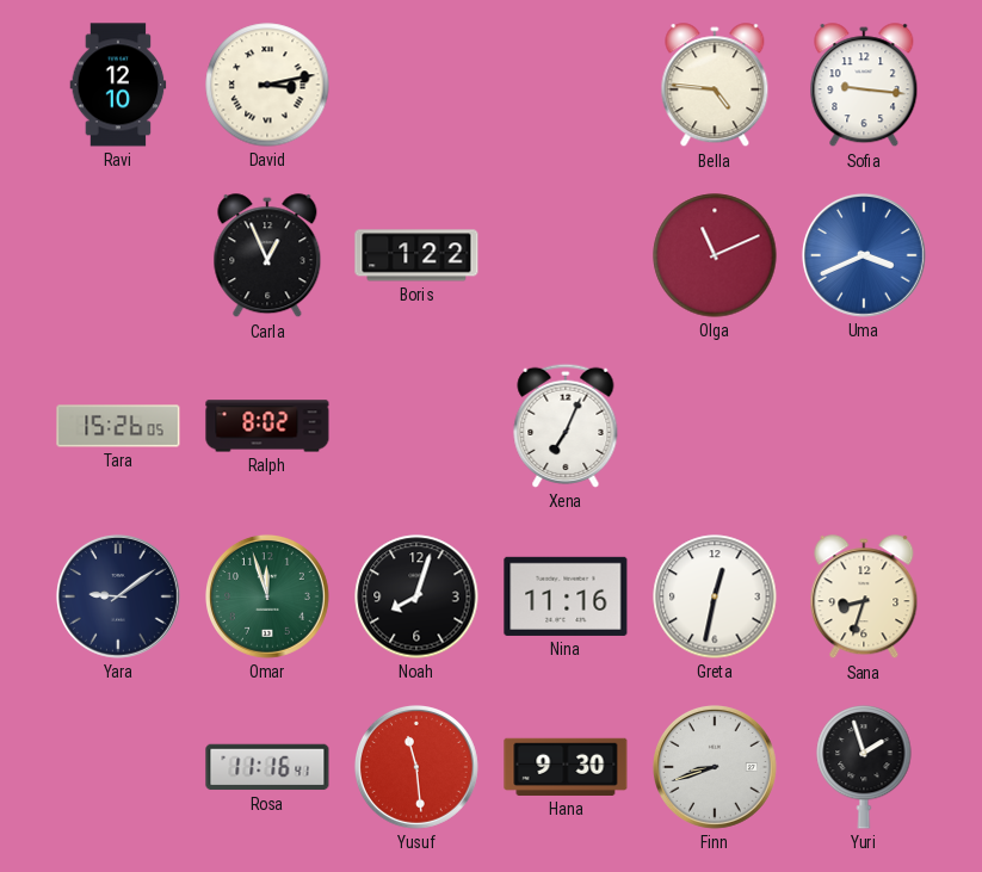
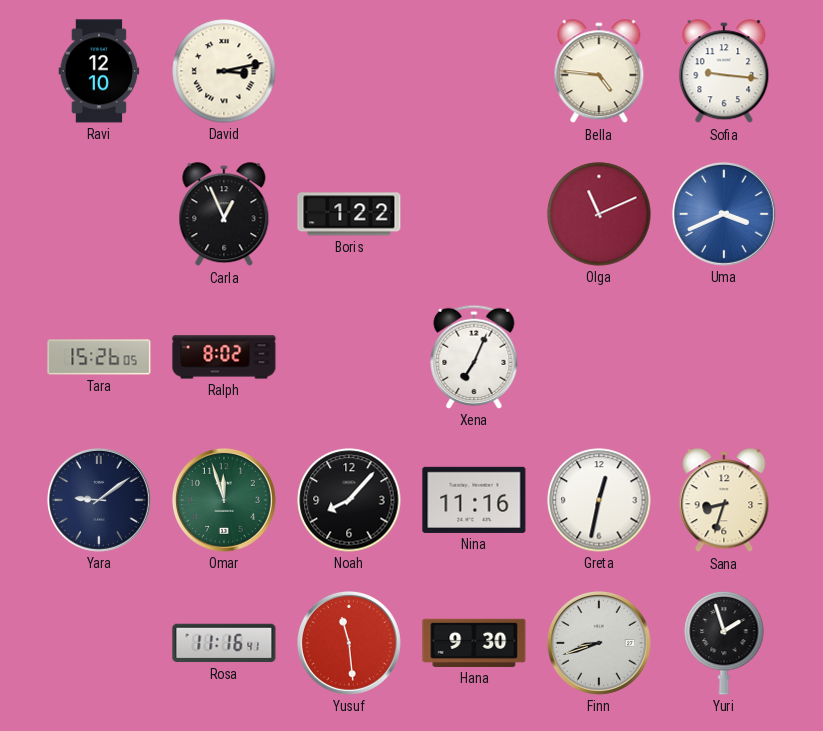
Noah: 8:03 -> 8:07
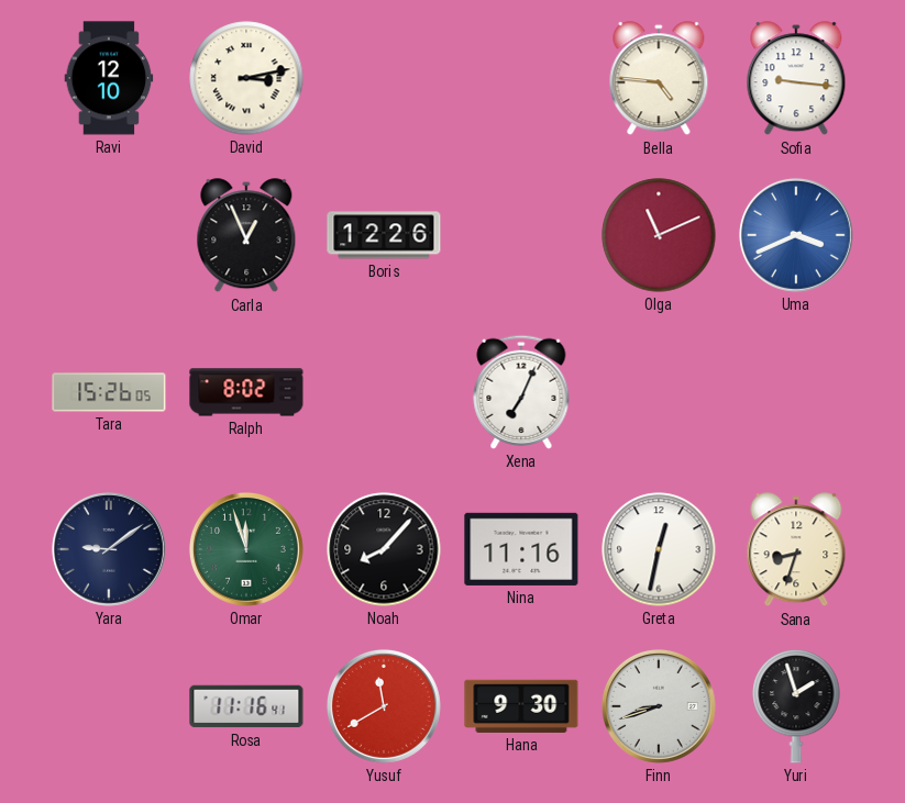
Boris: 1:22 -> 12:26
Yusuf: 11:29 -> 11:40
